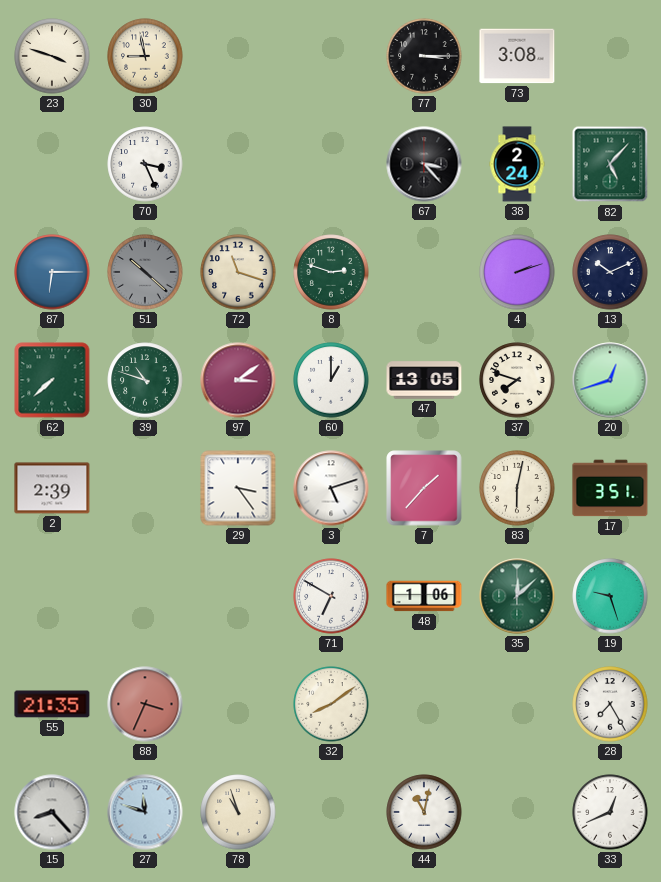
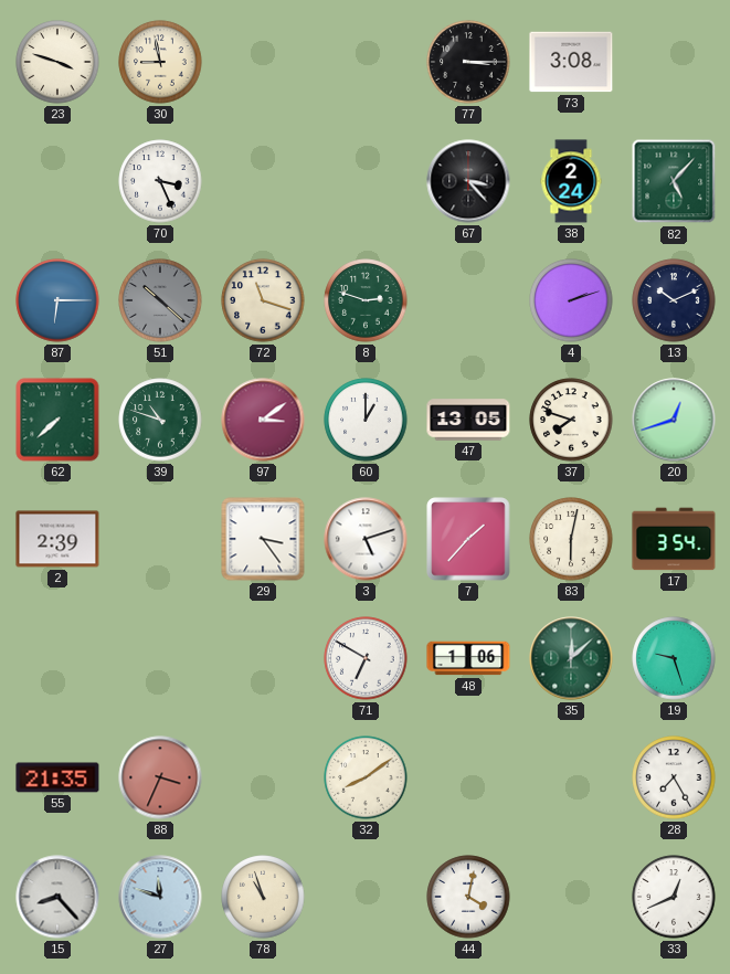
17: 3:51 -> 3:54
44: 11:02 -> 4:02
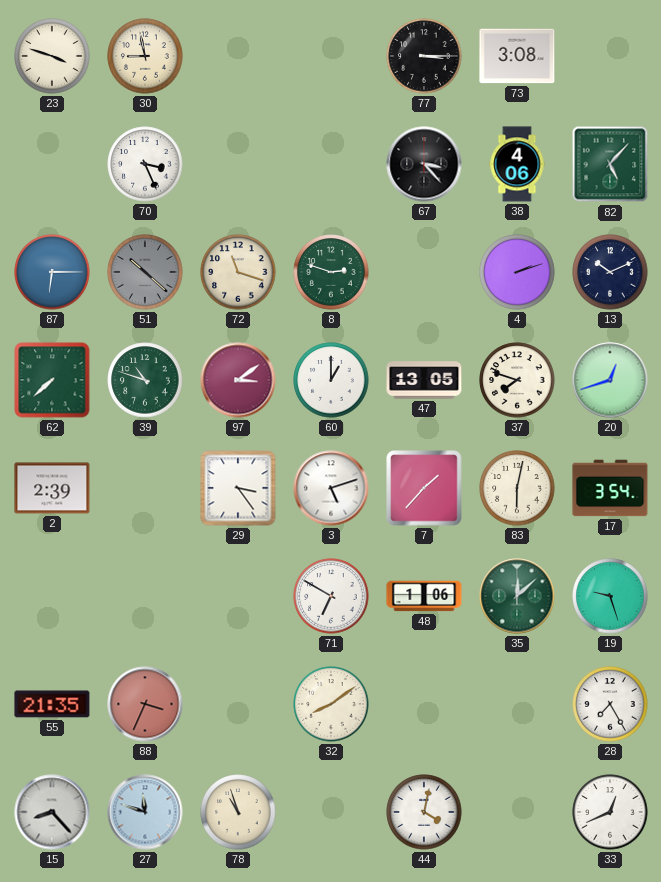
38: 2:24 -> 4:06
